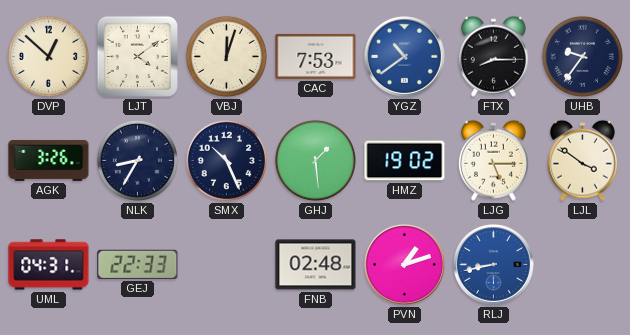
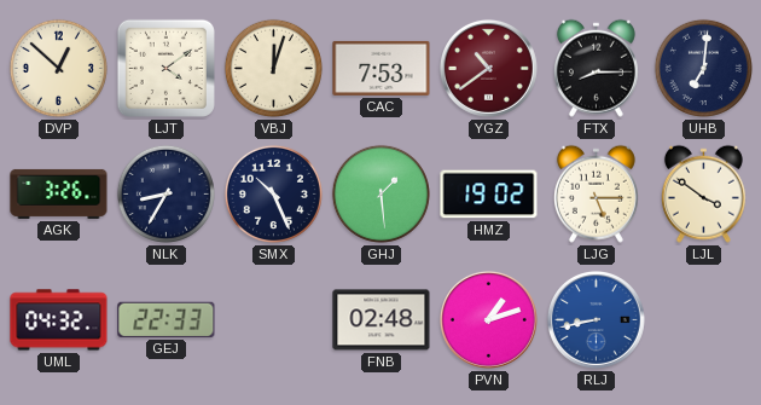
YGZ dial: blue -> burgundy
UHB: 9:36 -> 7:01
UML: 04:31 -> 04:32
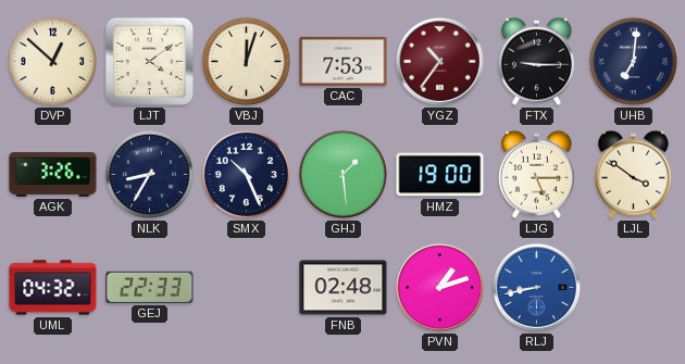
YGZ: 10:39 -> 10:36
FTX: 8:15 -> 9:15
HMZ: 19:02 -> 19:00
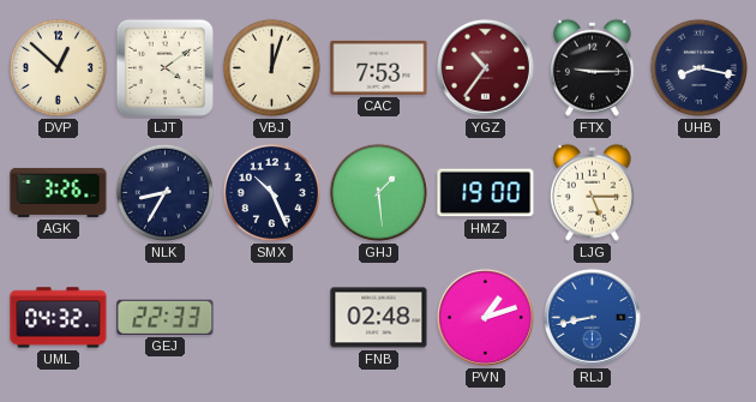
UHB: 7:01 -> 8:17
LJL: 3:51 -> none
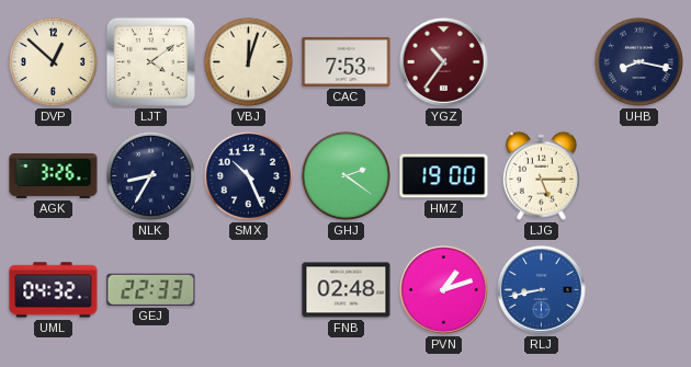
FTX: 9:15 -> none
GHJ: 1:29 -> 2:21
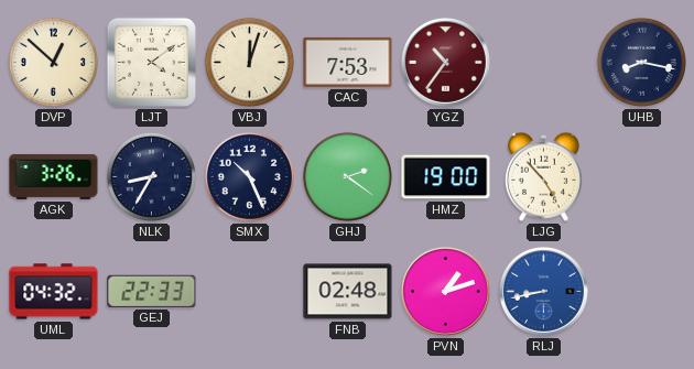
LJG: 5:15 -> 4:53
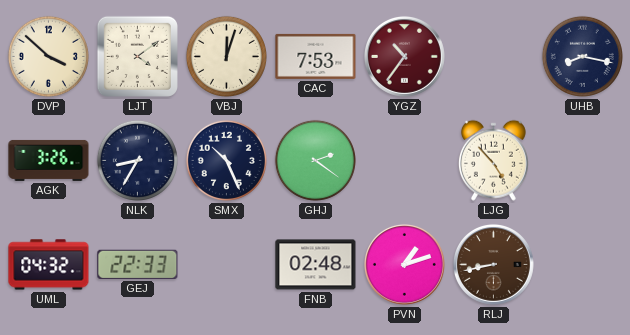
DVP: 12:52 -> 3:52
HMZ: 19:00 -> none
RLJ dial: blue -> brown
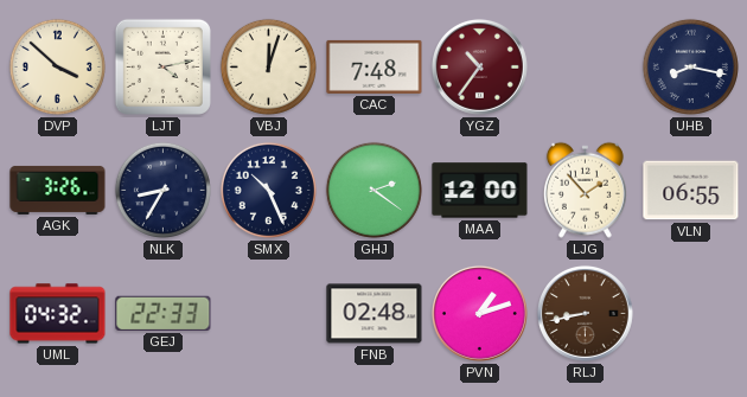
LJT: 4:09 -> 4:13
CAC: 7:53 -> 7:48
MAA: none -> 12:00
LJG: 4:53 -> 1:53
VLN: none -> 06:55
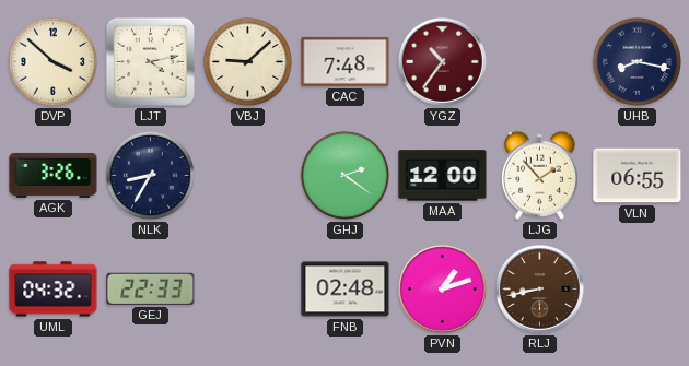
VBJ: 12:03 -> 9:08
SMX: 10:26 -> none
